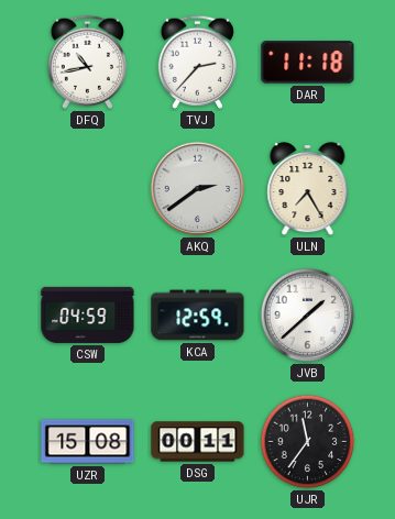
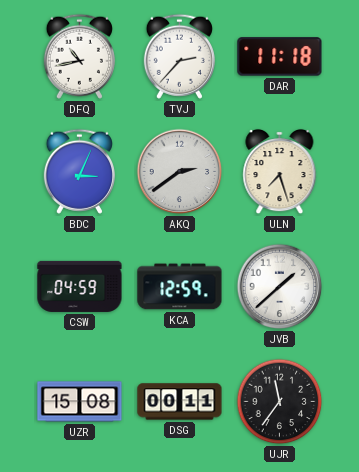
BDC: none -> 3:04
ULN: 7:25 -> 7:27
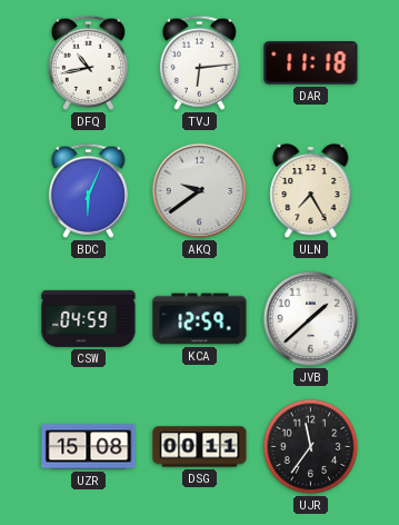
TVJ: 2:37 -> 6:14
BDC: 3:04 -> 6:04
AKQ: 2:39 -> 9:39
ULN: 7:27 -> 7:25
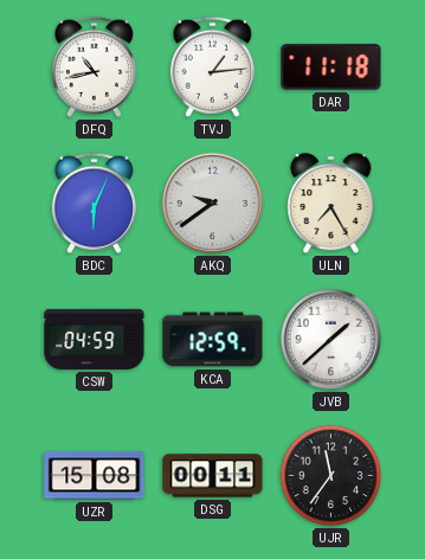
TVJ: 6:14 -> 1:14
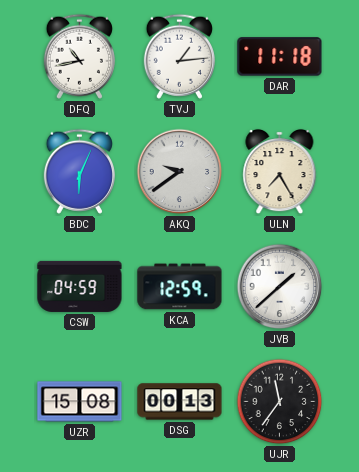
DSG: 00:11 -> 00:13
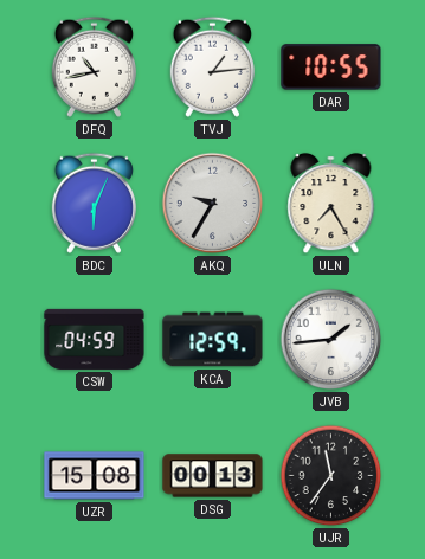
DAR: 11:18 -> 10:55
AKQ: 9:39 -> 9:35
JVB: 1:38 -> 1:44
